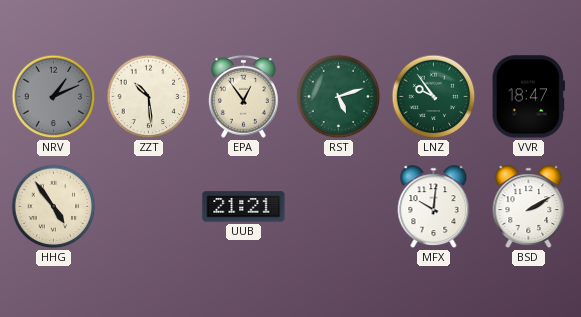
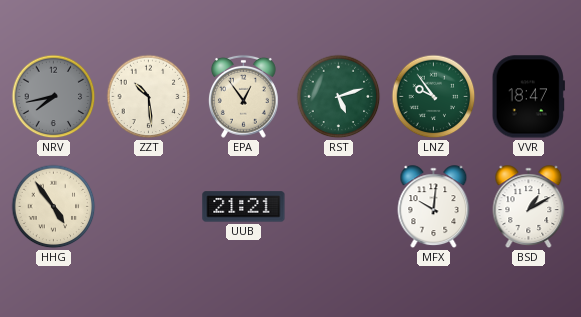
NRV: 1:11 -> 7:43
BSD: 2:10 -> 1:10
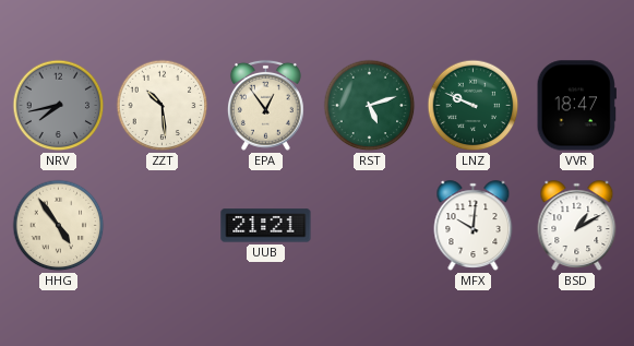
LNZ: 9:54 -> 9:49
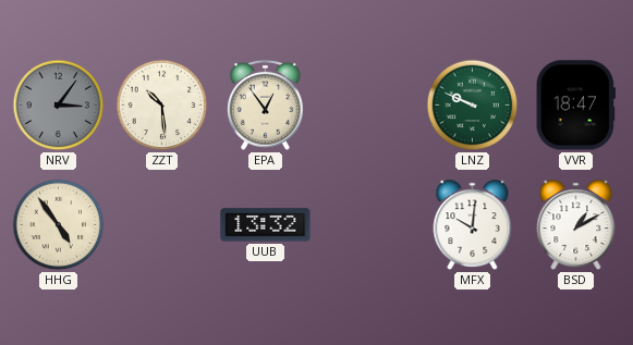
NRV: 7:43 -> 3:06
RST: 5:12 -> none
UUB: 21:21 -> 13:32
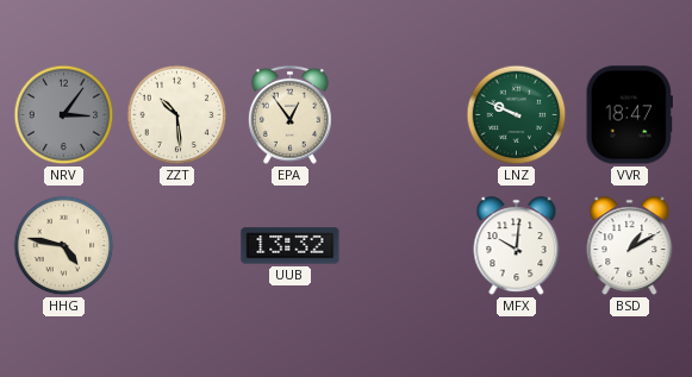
HHG: 4:54 -> 4:47
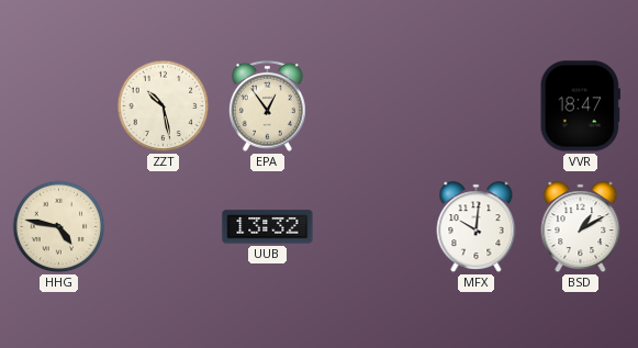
NRV: 3:06 -> none
ZZT: 10:29 -> 10:28
LNZ: 9:49 -> none
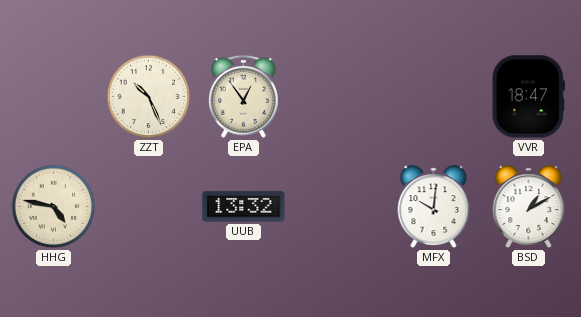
ZZT: 10:28 -> 10:26
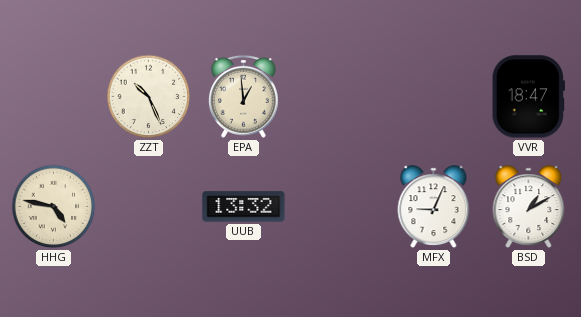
EPA: 12:54 -> 12:59
MFX: 10:01 -> 9:04
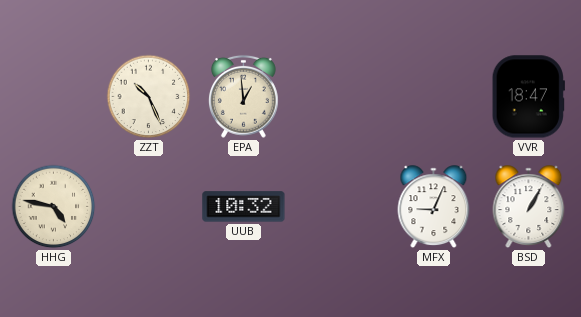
UUB: 13:32 -> 10:32
BSD: 1:10 -> 1:05
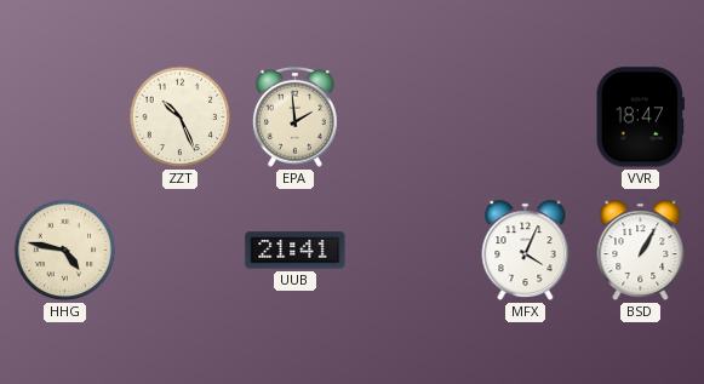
EPA: 12:59 -> 1:59
UUB: 10:32 -> 21:41
MFX: 9:04 -> 4:04
